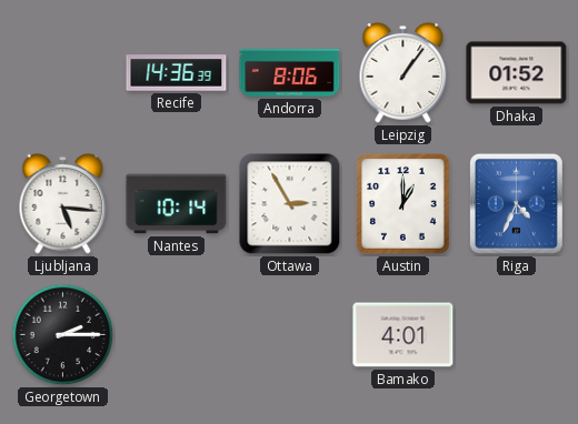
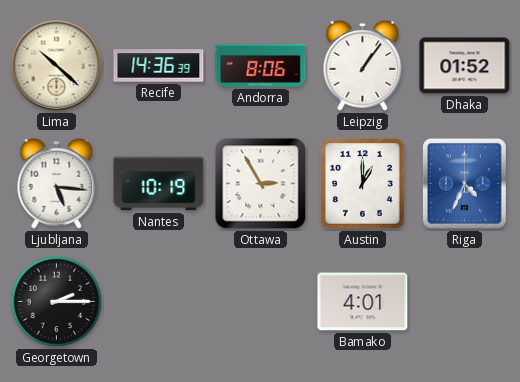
Lima: none -> 10:22
Nantes: 10:14 -> 10:19
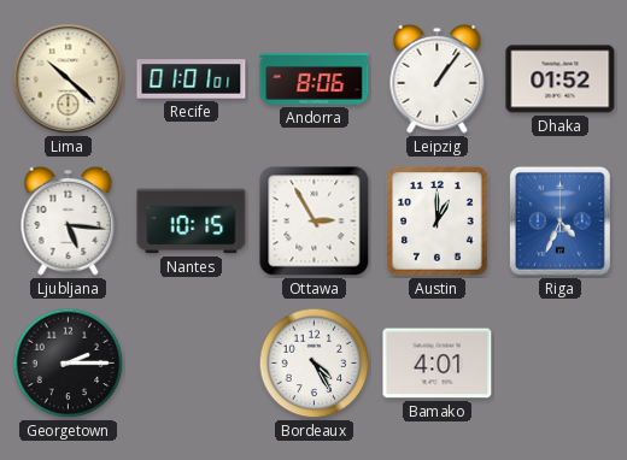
Recife: 14:36 -> 01:01
Nantes: 10:19 -> 10:15
Bordeaux: none -> 4:25
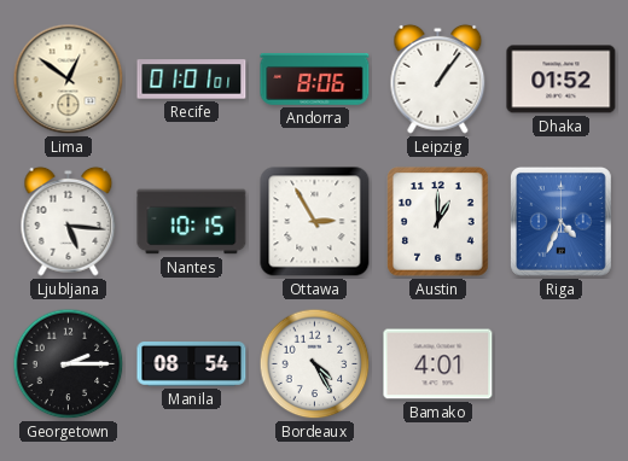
Lima: 10:22 -> 12:51
Manila: none -> 08:54
